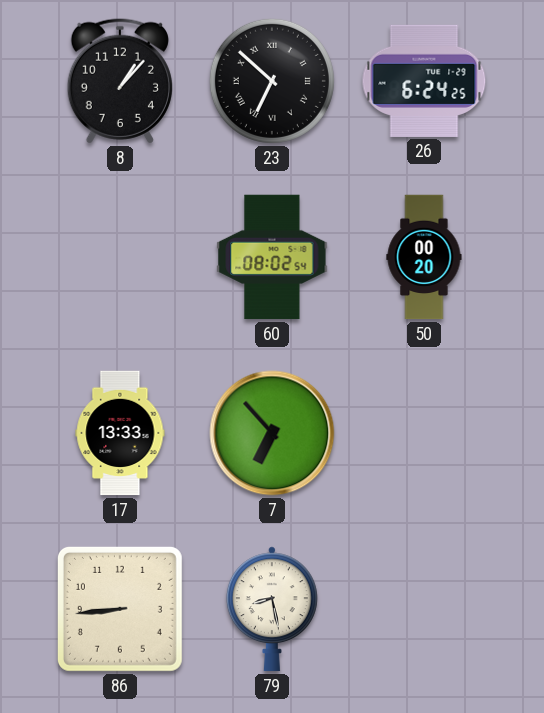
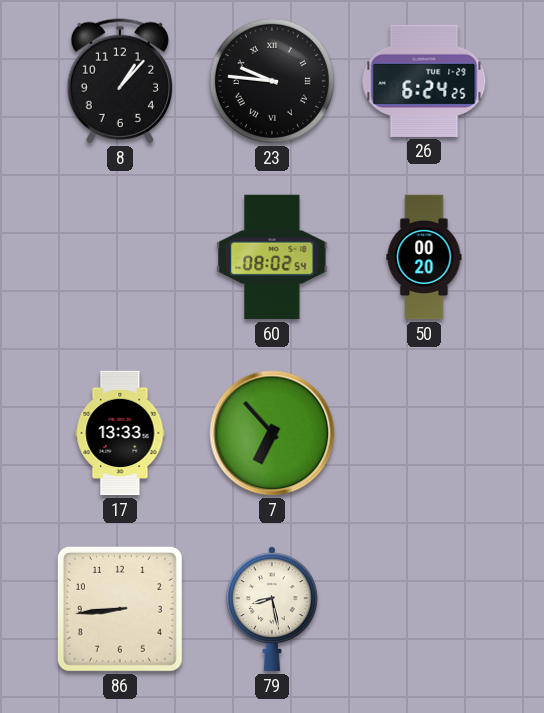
23: 6:52 -> 9:46
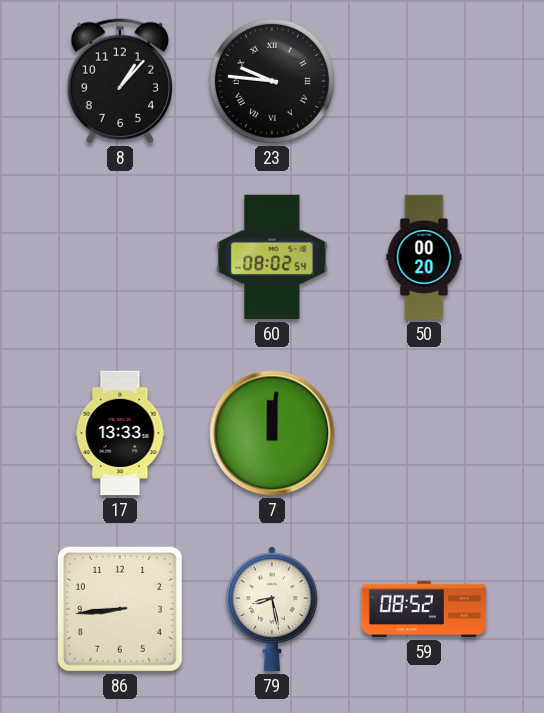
26: 6:24 -> none
7: 6:53 -> 12:01
59: none -> 08:52
